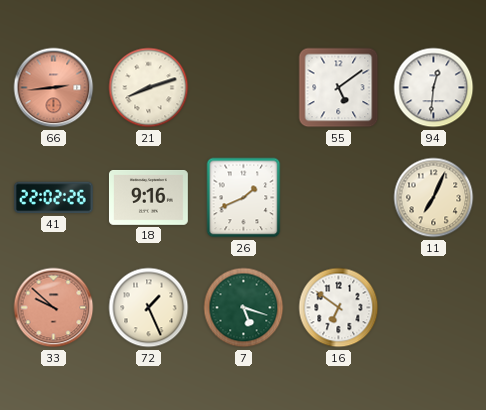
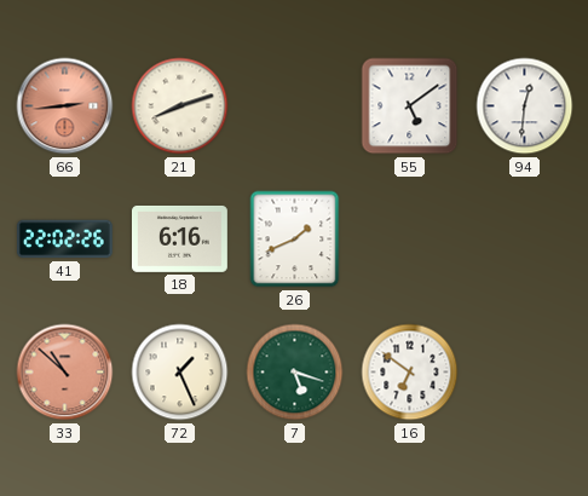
18: 9:16 -> 6:16
11: 7:04 -> none
33: 9:52 -> 10:52
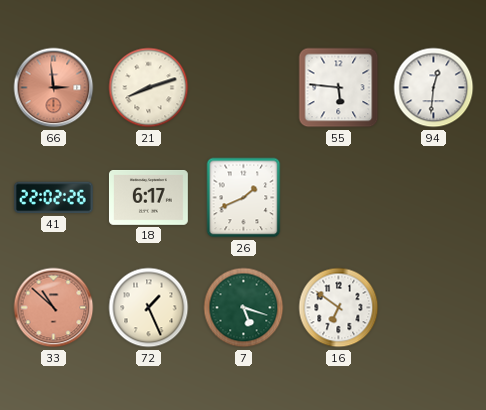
66: 2:44 -> 2:59
55: 5:09 -> 5:46
18: 6:16 -> 6:17
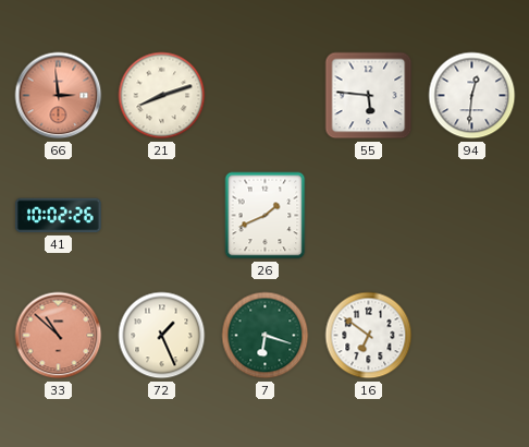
41: 22:02 -> 10:02
18: 6:17 -> none
7: 5:18 -> 6:18
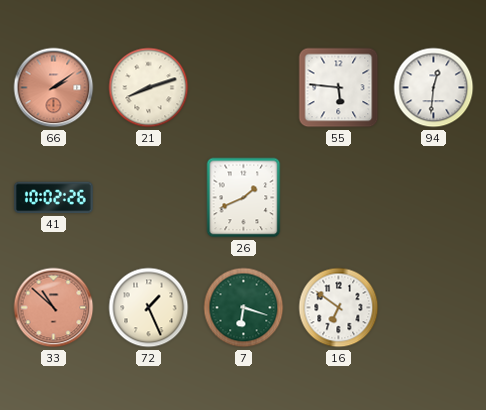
66: 2:59 -> 2:09
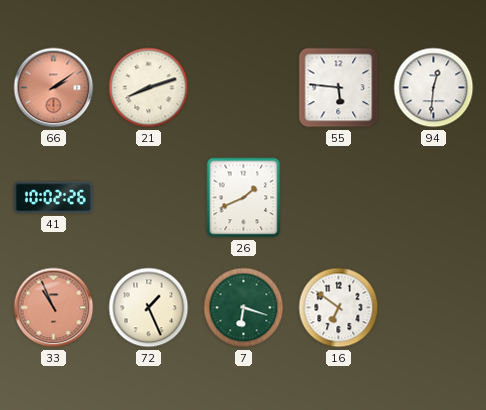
33: 10:52 -> 10:56
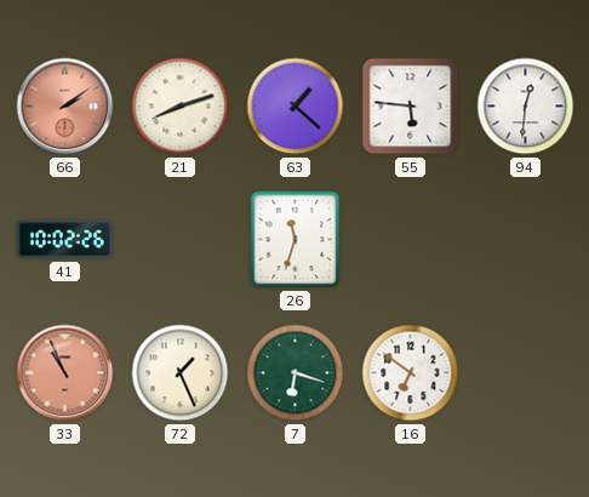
63: none -> 1:22
26: 1:41 -> 11:33
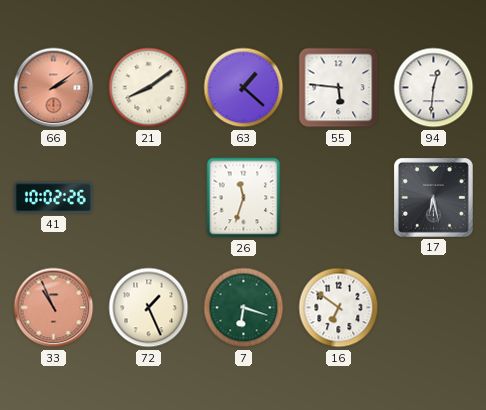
21: 8:12 -> 8:09
17: none -> 6:28
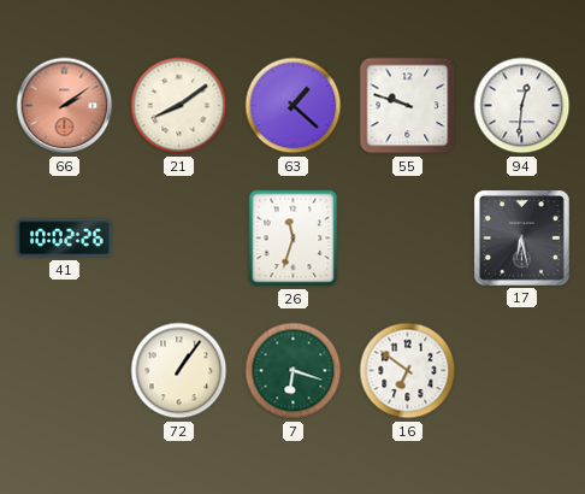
55: 5:46 -> 9:48
33: 10:56 -> none
72: 1:26 -> 1:06
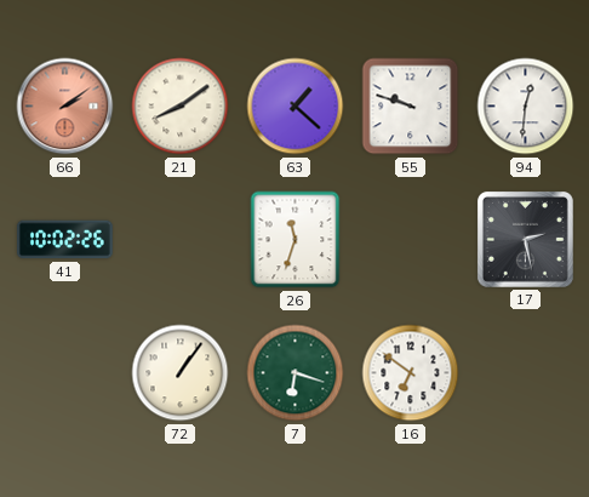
17: 6:28 -> 2:28
